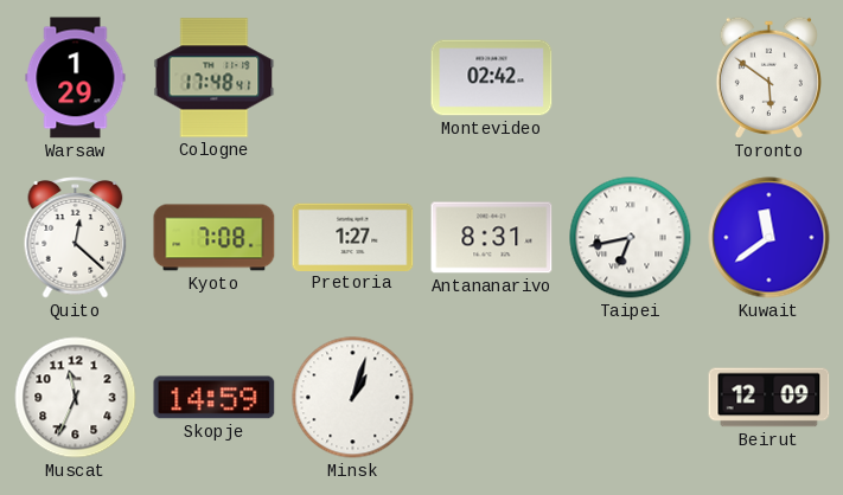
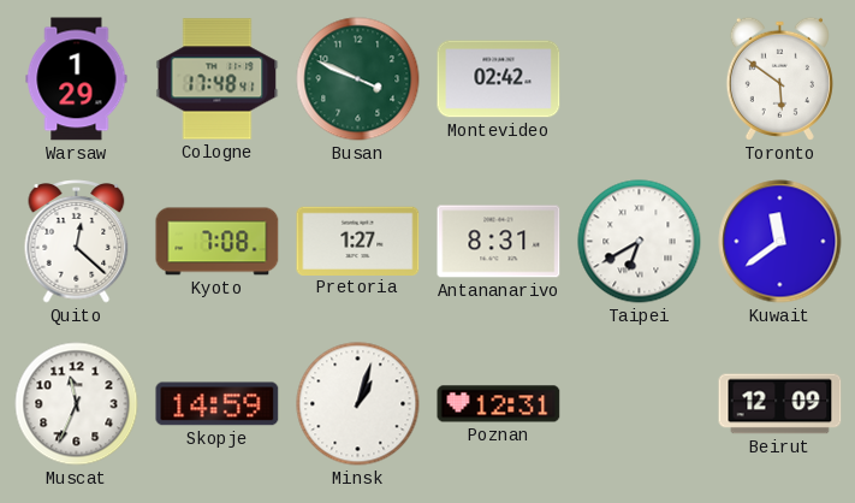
Busan: none -> 3:49
Taipei: 6:43 -> 6:40
Poznan: none -> 12:31
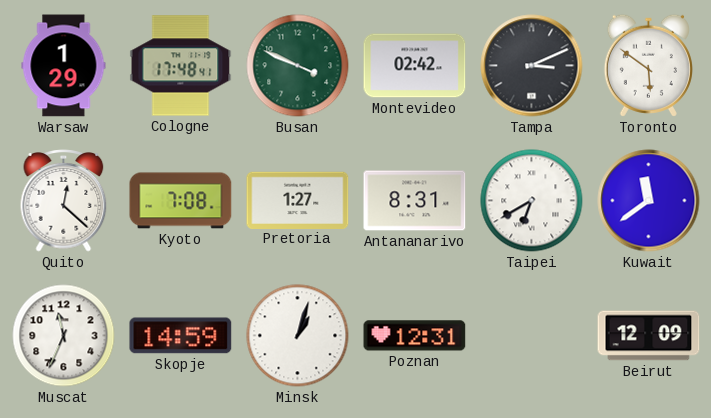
Tampa: none -> 3:11
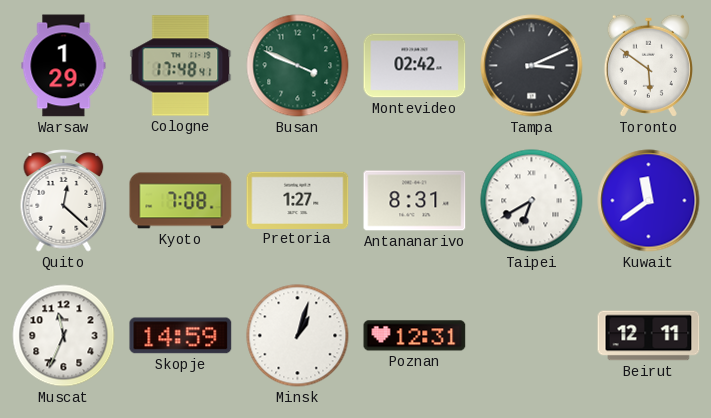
Beirut: 12:09 -> 12:11
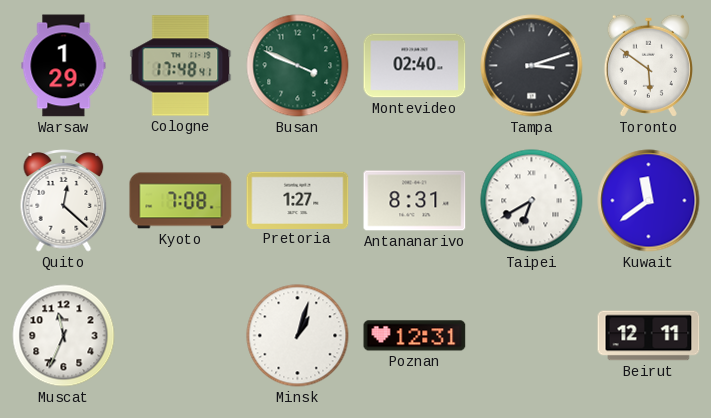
Montevideo: 02:42 -> 02:40
Tampa: 3:11 -> 3:12
Skopje: 14:59 -> none
